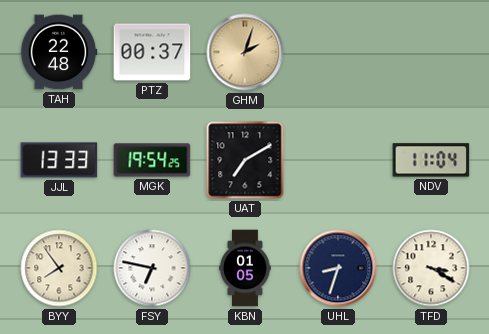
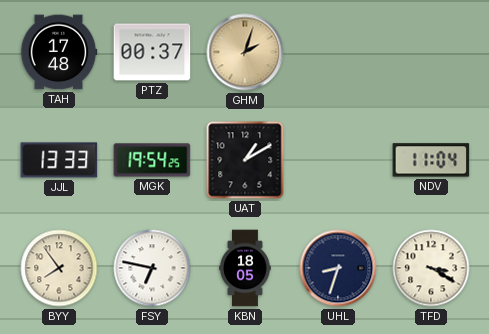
TAH: 22:48 -> 17:48
UAT: 7:10 -> 1:10
KBN: 01:05 -> 18:05
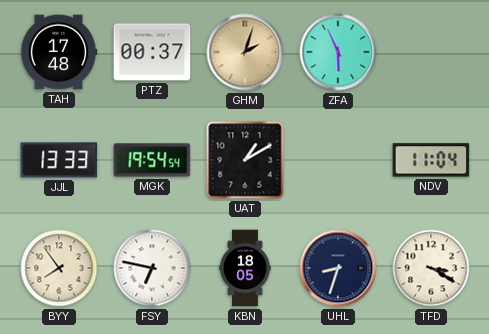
ZFA: none -> 5:56
MGK: 19:54:25 -> 19:54:54
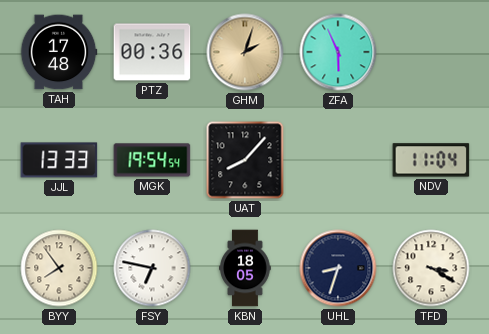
PTZ: 00:37 -> 00:36
UAT: 1:10 -> 8:07
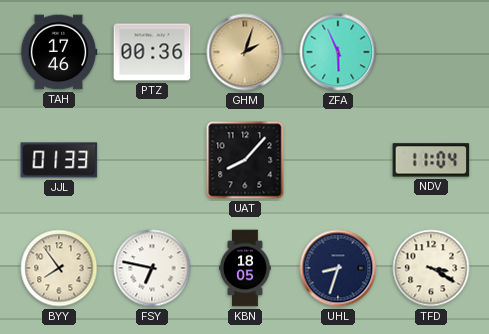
TAH: 17:48 -> 17:46
JJL: 13:33 -> 01:33
MGK: 19:54 -> none
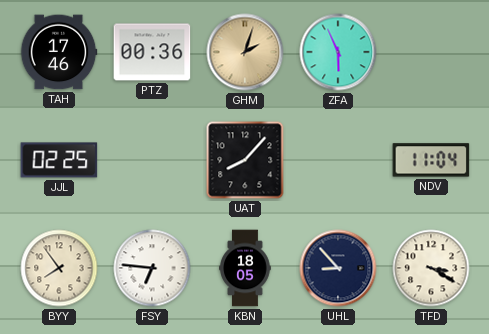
JJL: 01:33 -> 02:25
FSY: 6:47 -> 6:46
UHL: 8:33 -> 8:53
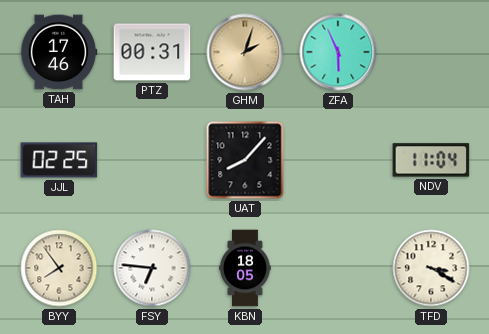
PTZ: 00:36 -> 00:31
UHL: 8:53 -> none
